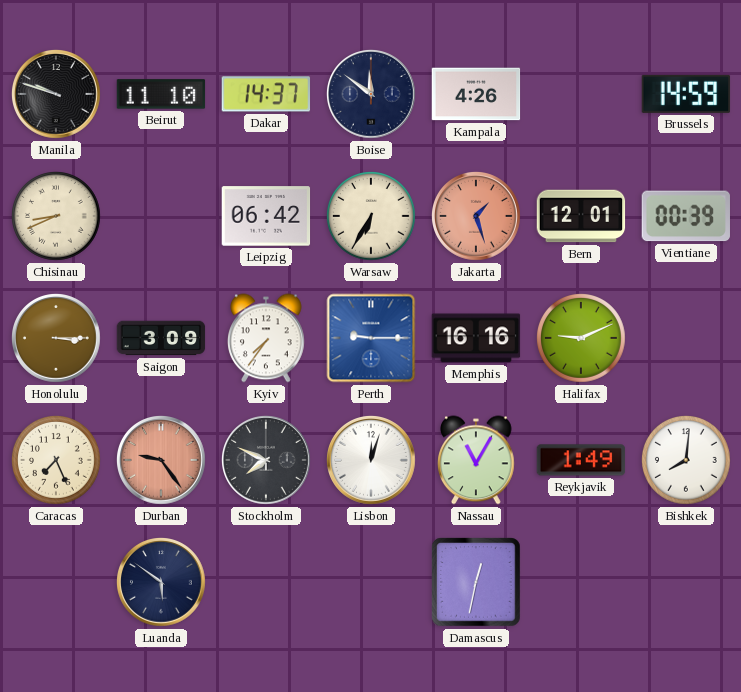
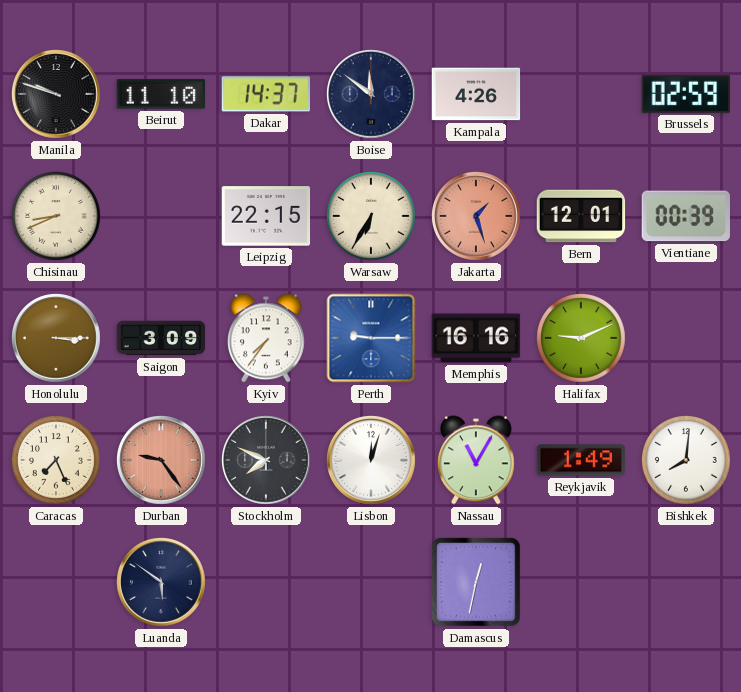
Brussels: 14:59 -> 02:59
Leipzig: 06:42 -> 22:15
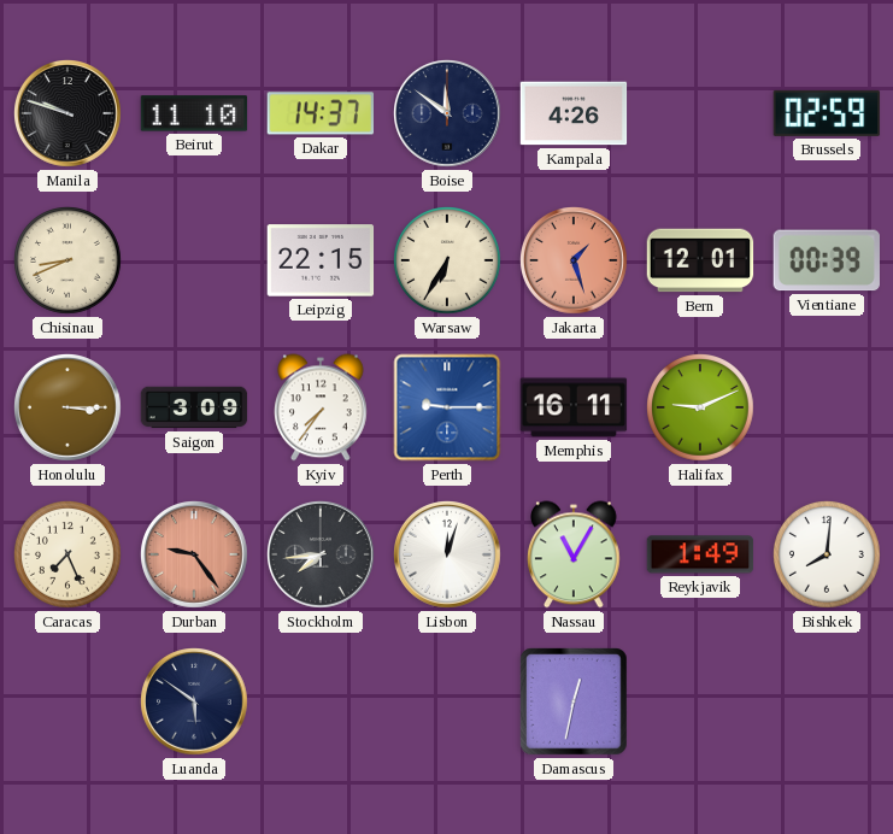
Memphis: 16:16 -> 16:11
Stockholm: 7:49 -> 7:44
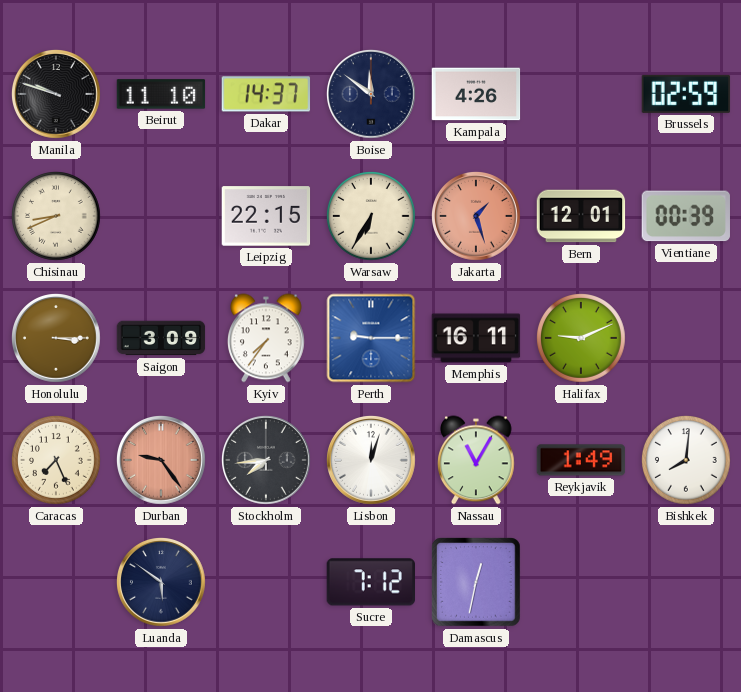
Sucre: none -> 7:12
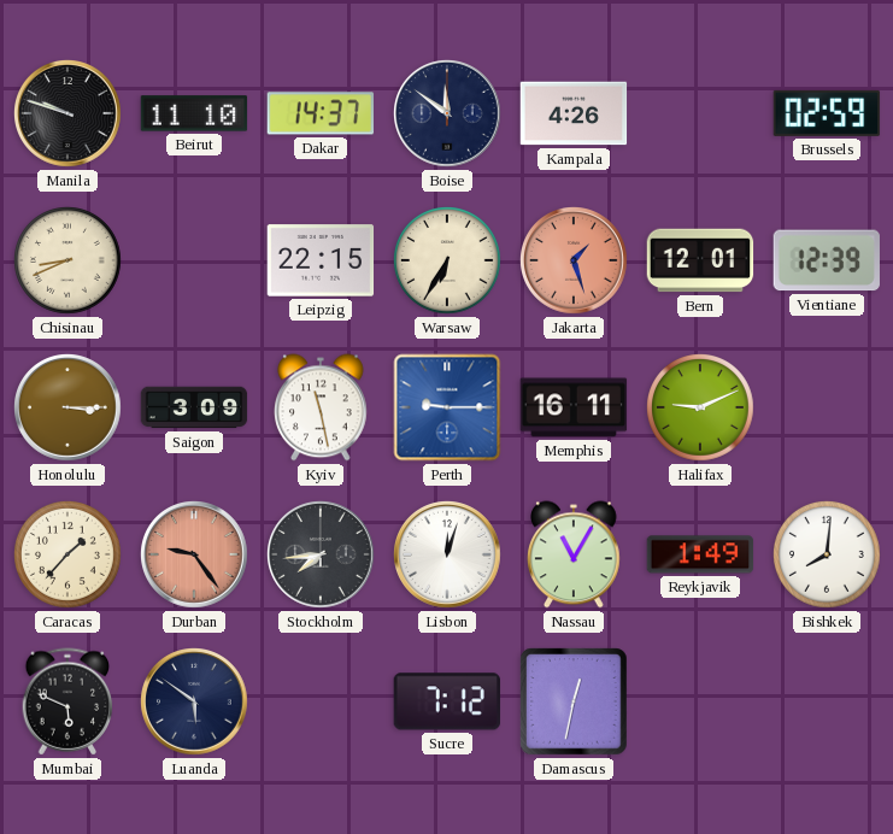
Vientiane: 00:39 -> 12:39
Kyiv: 7:36 -> 11:28
Caracas: 7:26 -> 1:37
Mumbai: none -> 5:49
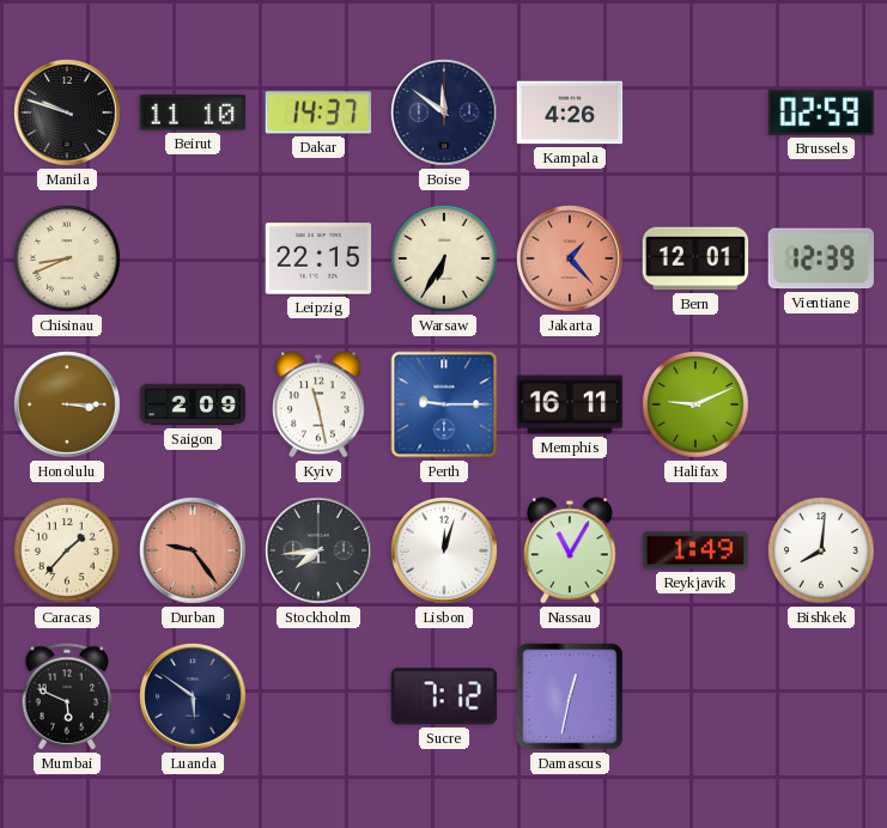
Jakarta: 1:27 -> 1:23
Saigon: 3:09 -> 2:09
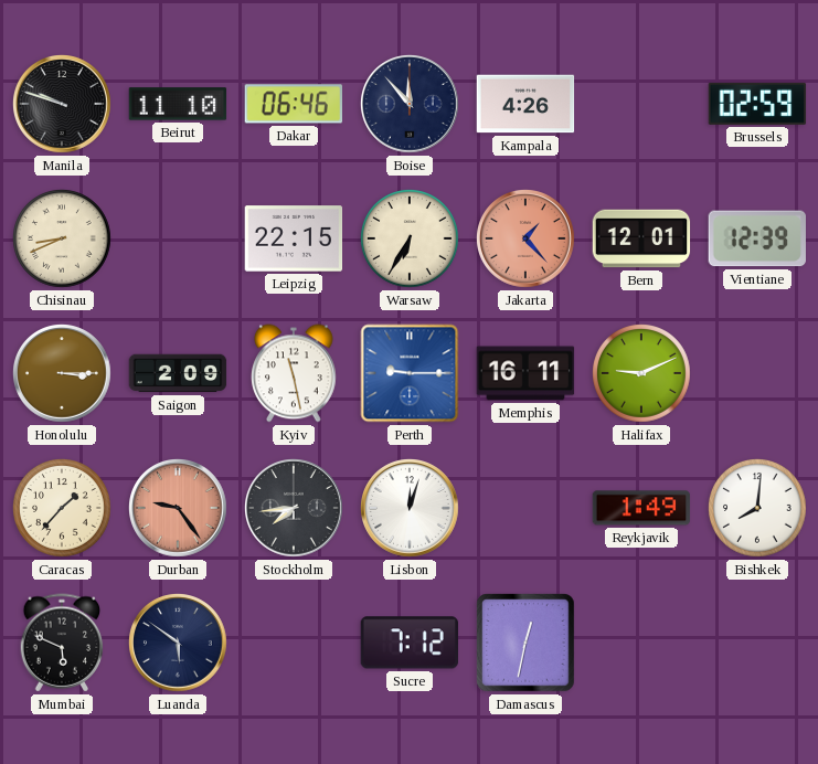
Dakar: 14:37 -> 06:46
Boise: 11:51 -> 11:53
Nassau: 11:05 -> none
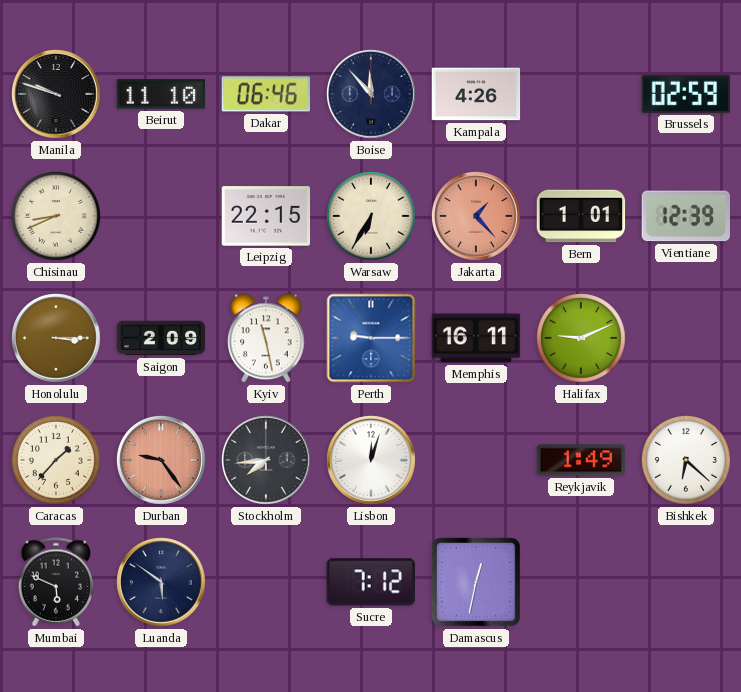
Bern: 12:01 -> 1:01
Bishkek: 8:01 -> 6:22
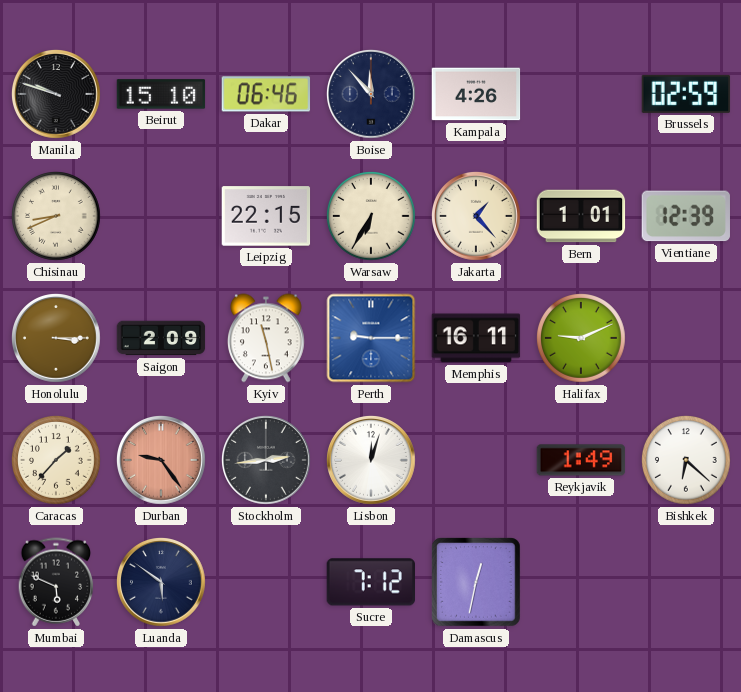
Beirut: 11:10 -> 15:10
Jakarta dial: salmon -> cream
Stockholm: 7:44 -> 2:44
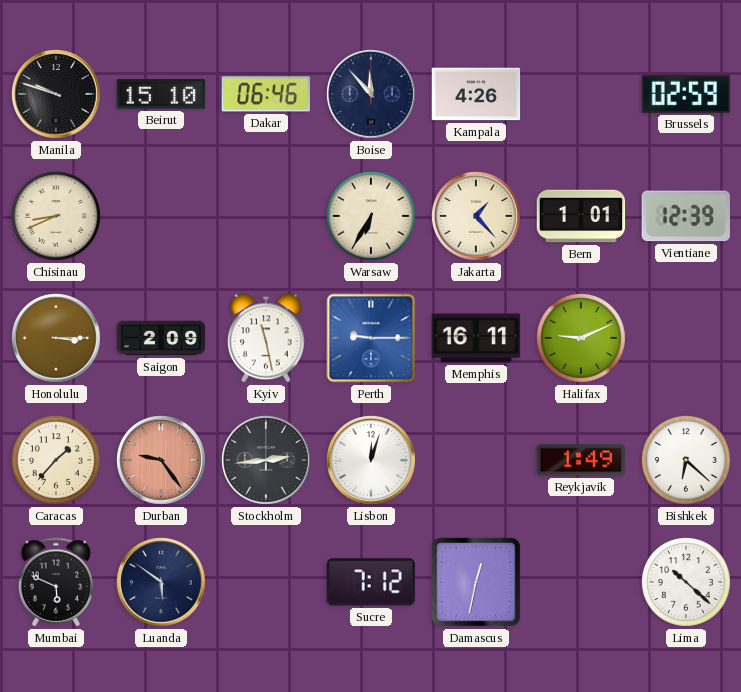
Leipzig: 22:15 -> none
Lima: none -> 10:22
